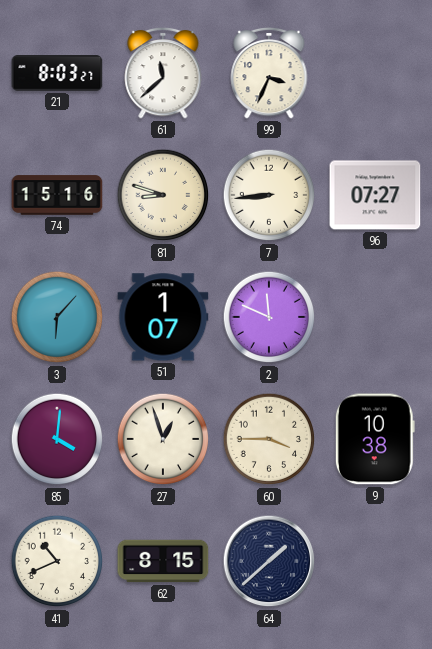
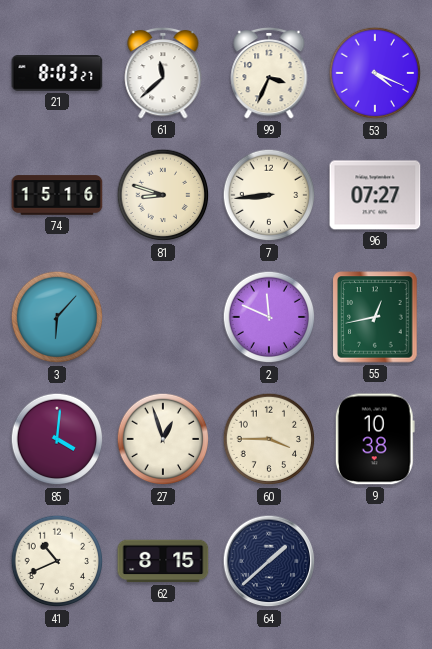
53: none -> 4:19
51: 1:07 -> none
55: none -> 12:43
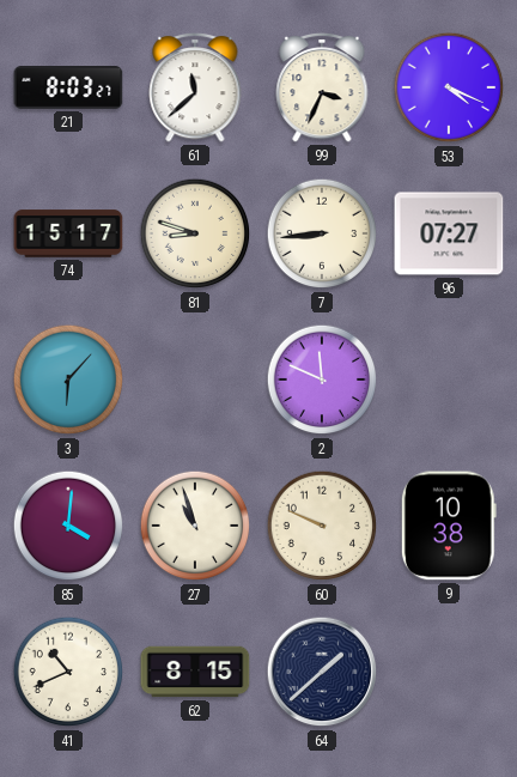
74: 15:16 -> 15:17
55: 12:43 -> none
27: 12:57 -> 10:57
60: 3:45 -> 9:49
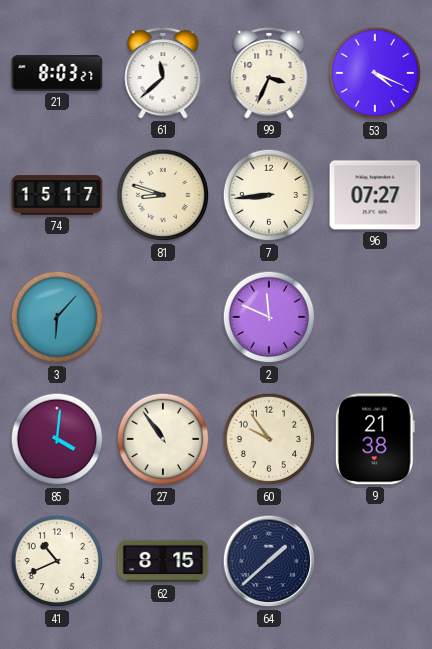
27: 10:57 -> 10:54
60: 9:49 -> 9:54
9: 10:38 -> 21:38
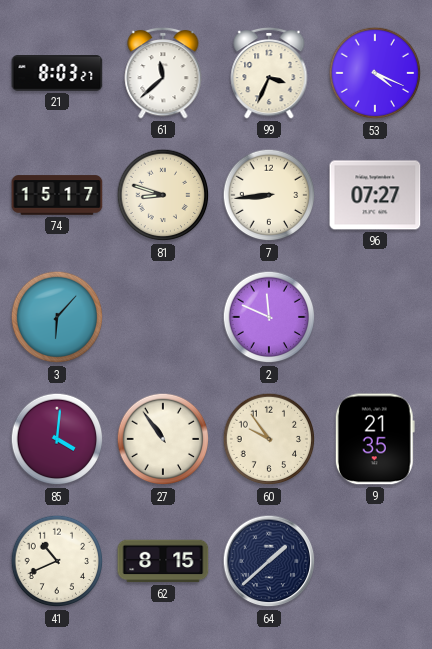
9: 21:38 -> 21:35
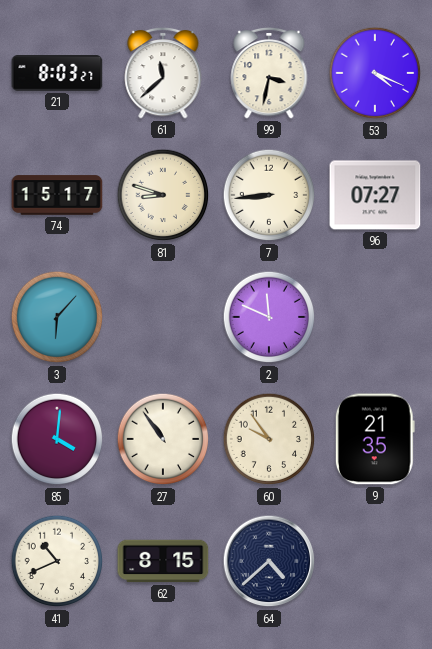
99: 3:34 -> 3:32
64: 1:38 -> 4:38
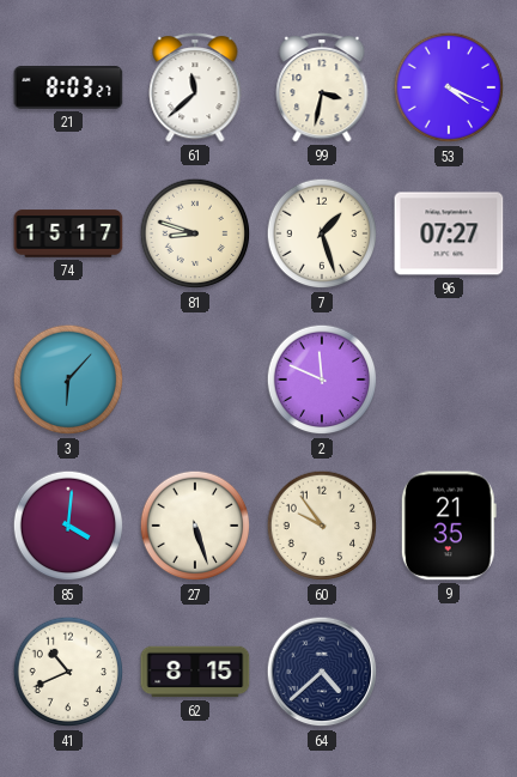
7: 8:44 -> 1:27
27: 10:54 -> 5:27
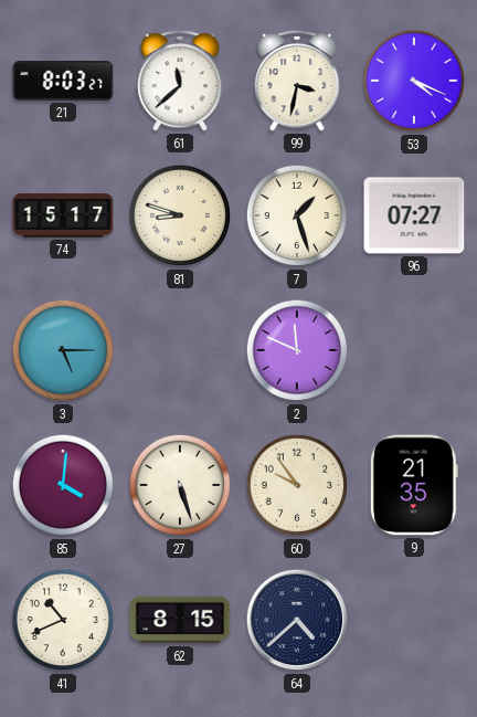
3: 6:07 -> 5:15
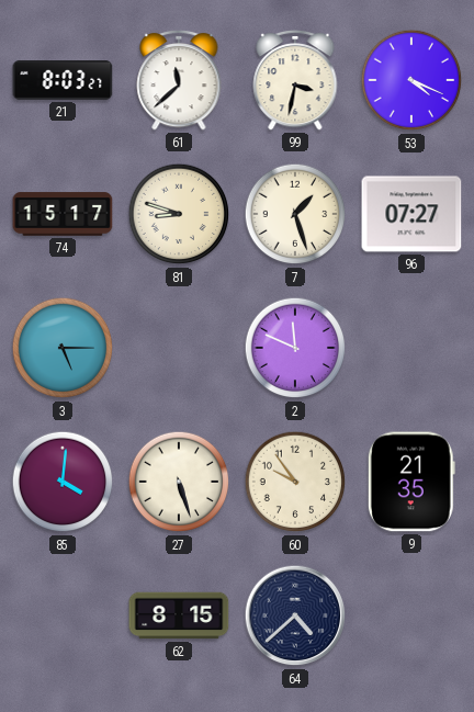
41: 10:41 -> none
